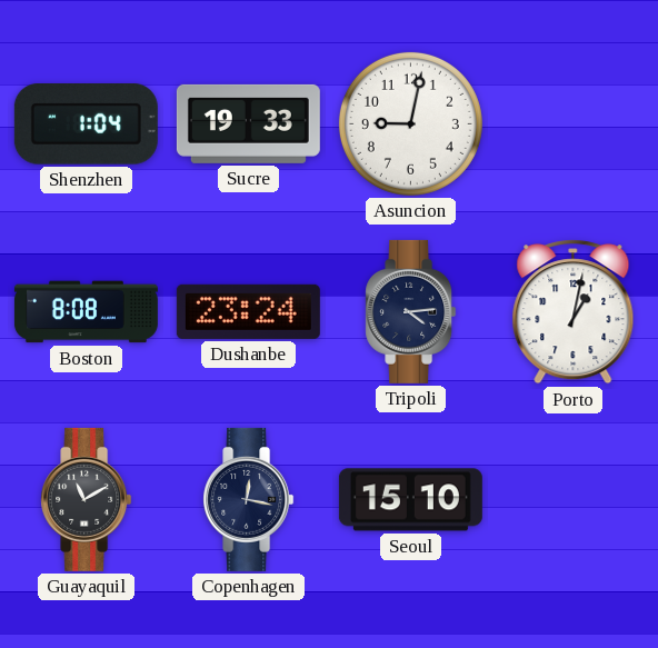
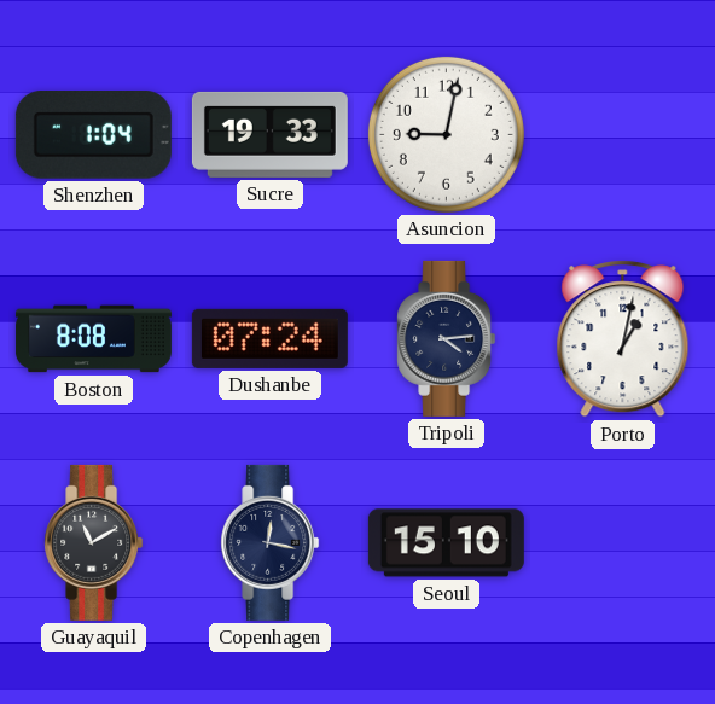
Dushanbe: 23:24 -> 07:24
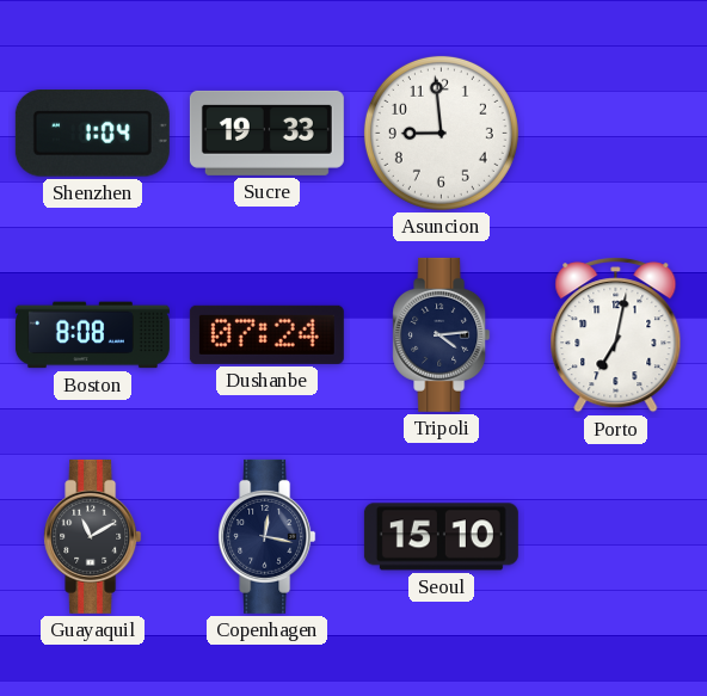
Asuncion: 9:02 -> 8:59
Porto: 1:02 -> 7:02
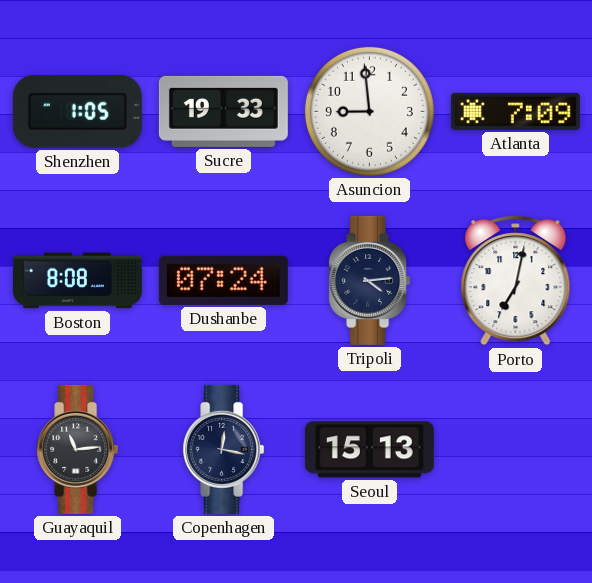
Shenzhen: 1:04 -> 1:05
Atlanta: none -> 7:09
Guayaquil: 11:10 -> 11:14
Seoul: 15:10 -> 15:13
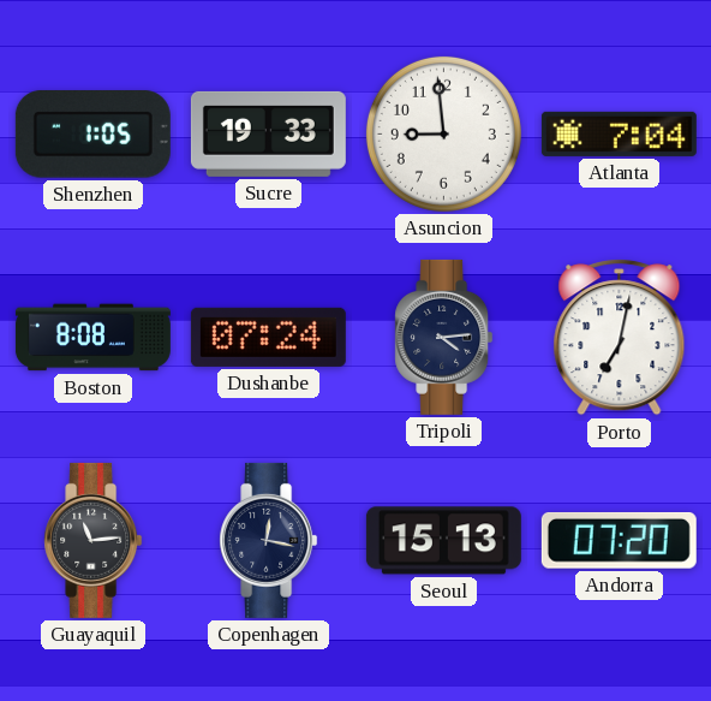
Atlanta: 7:09 -> 7:04
Andorra: none -> 07:20
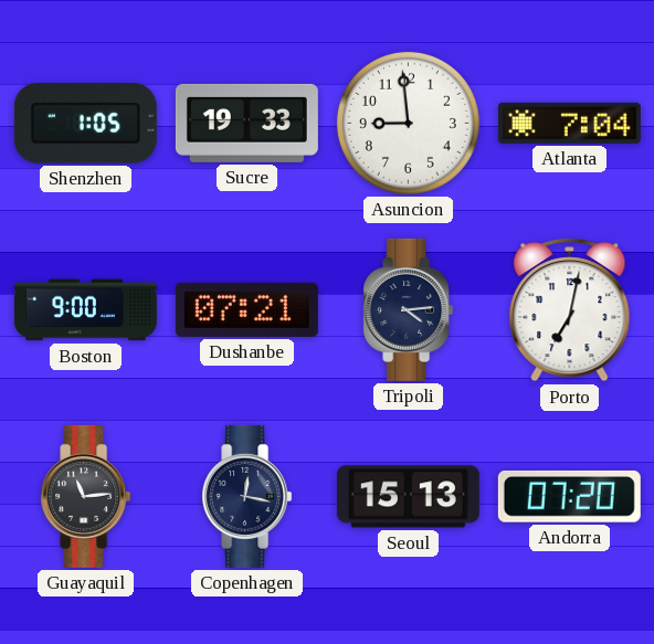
Boston: 8:08 -> 9:00
Dushanbe: 07:24 -> 07:21
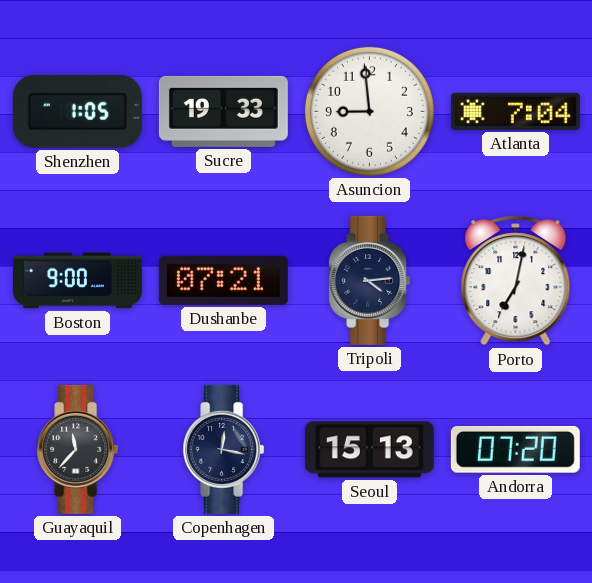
Guayaquil: 11:14 -> 11:37
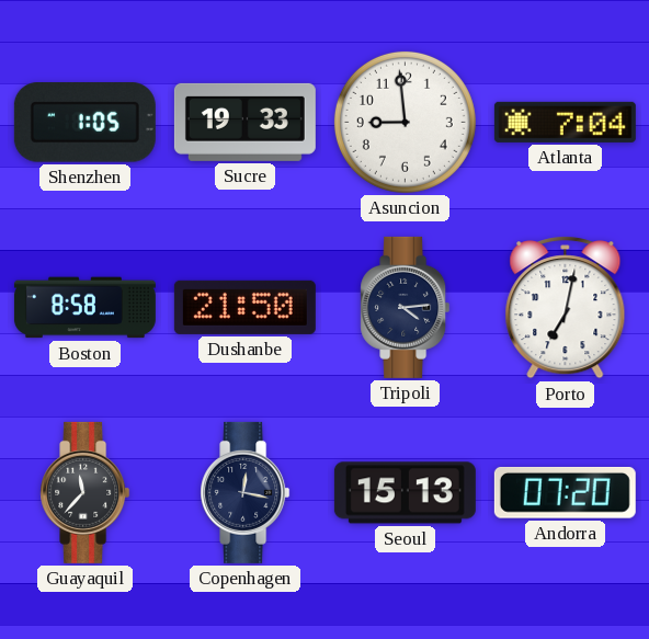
Boston: 9:00 -> 8:58
Dushanbe: 07:21 -> 21:50
